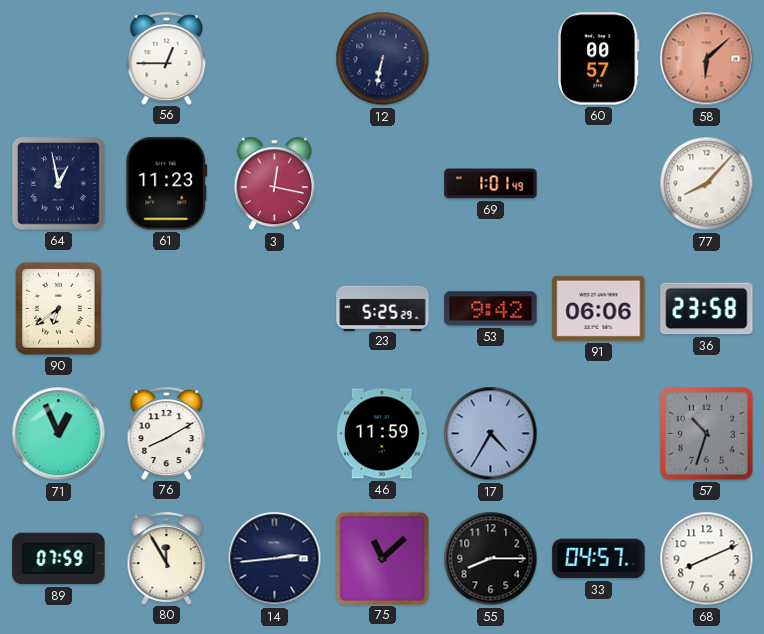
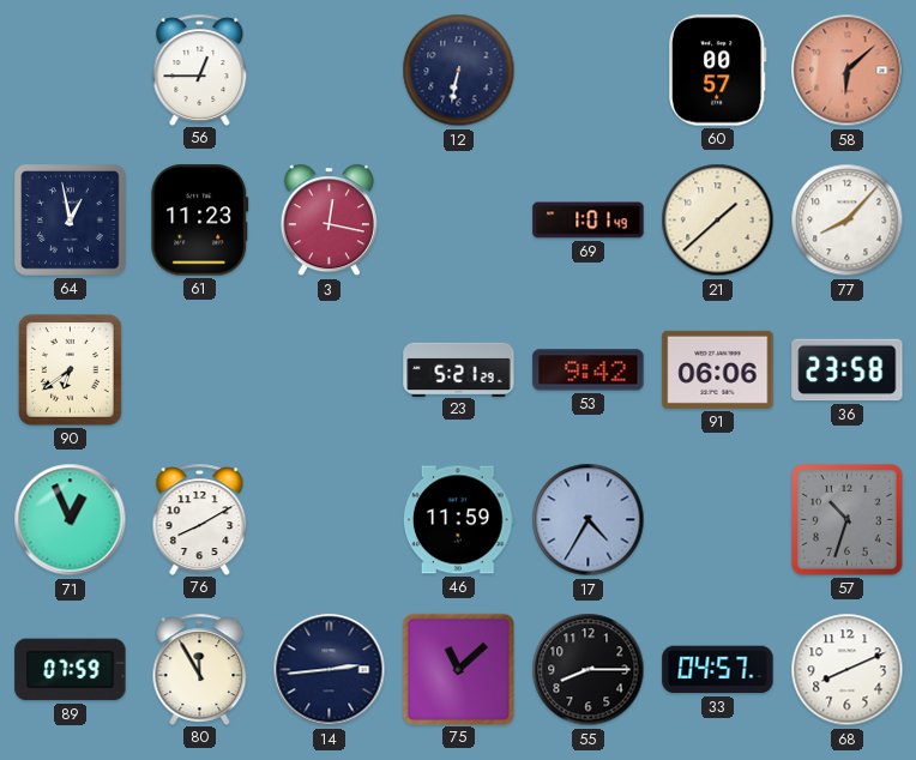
21: none -> 1:38
23: 5:25 -> 5:21
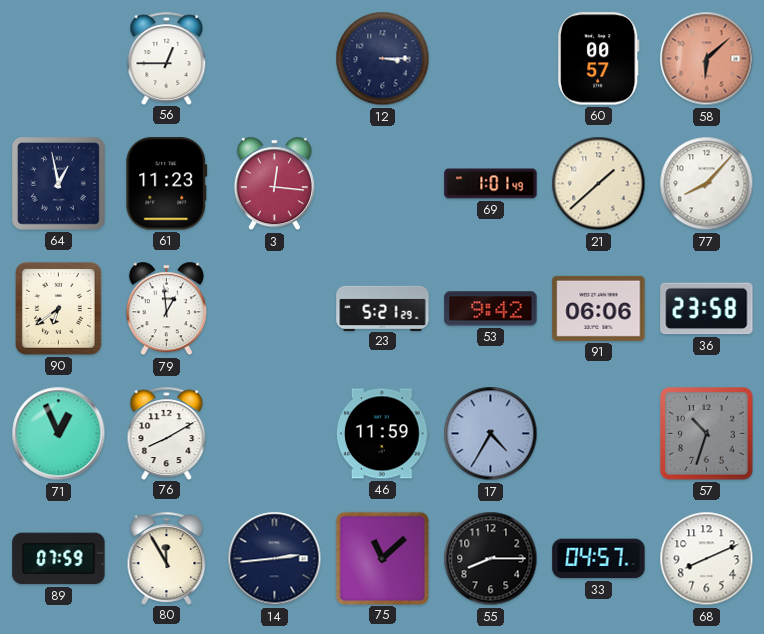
12: 6:32 -> 3:15
3: 12:17 -> 12:16
79: none -> 12:59
